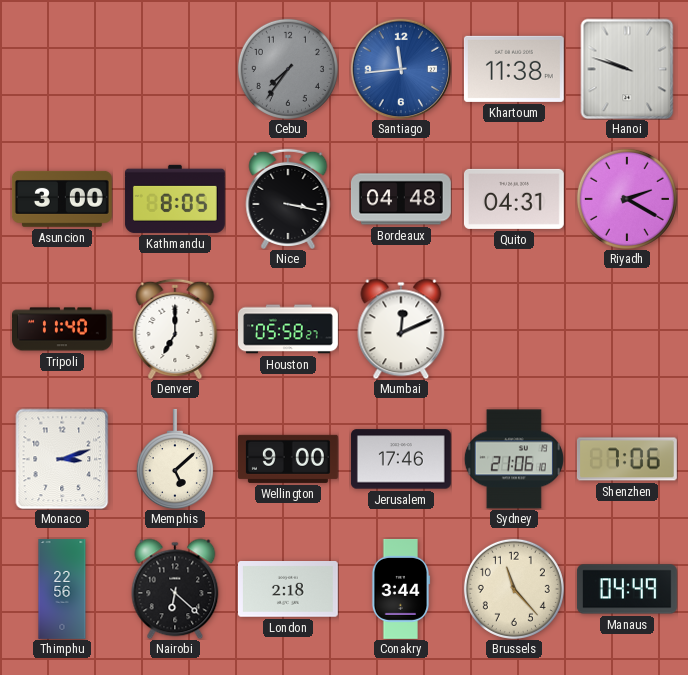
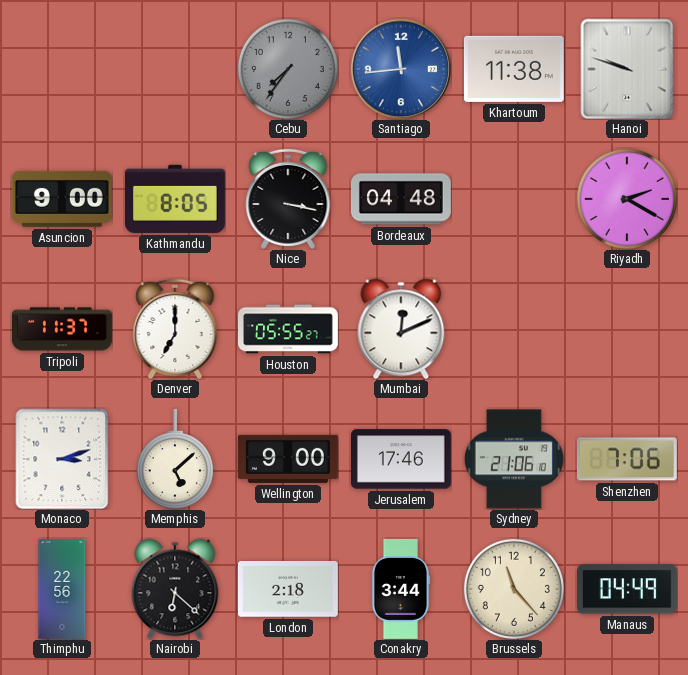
Asuncion: 3:00 -> 9:00
Quito: 04:31 -> none
Tripoli: 11:40 -> 11:37
Houston: 05:58 -> 05:55
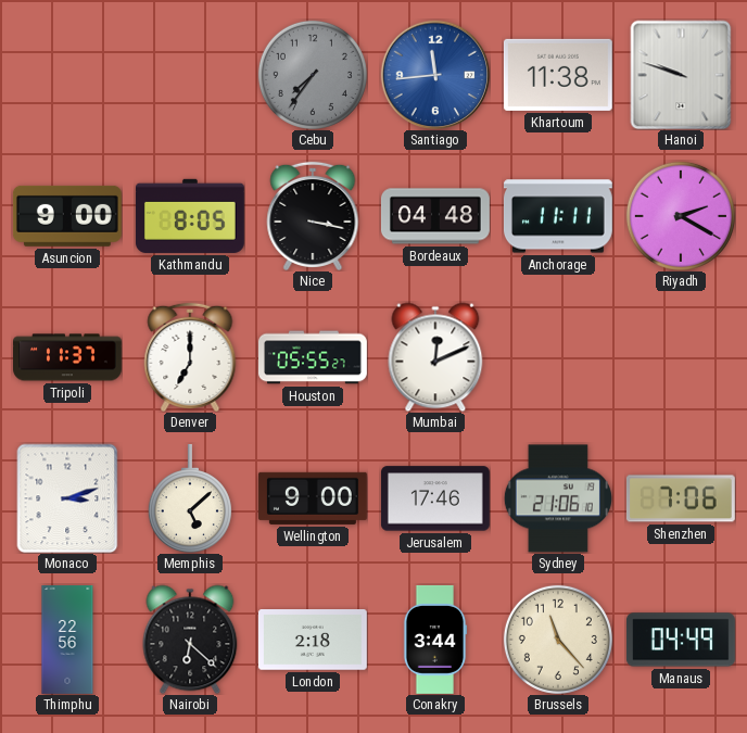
Anchorage: none -> 11:11
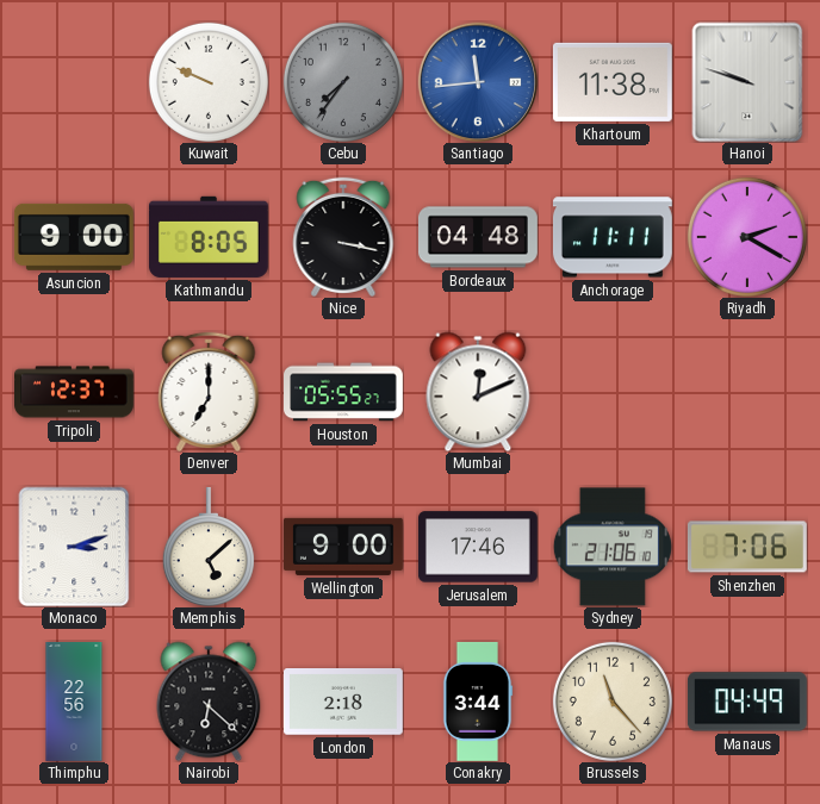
Kuwait: none -> 9:49
Tripoli: 11:37 -> 12:37
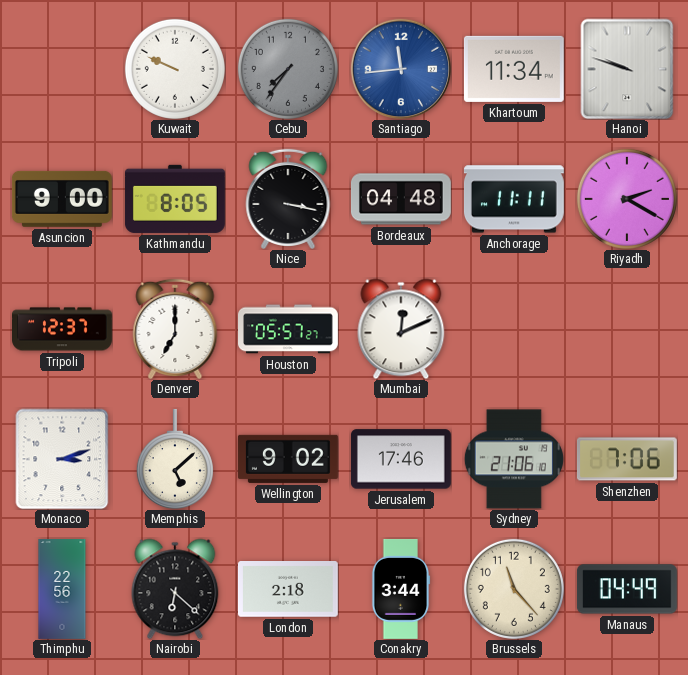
Khartoum: 11:38 -> 11:34
Houston: 05:55 -> 05:57
Wellington: 9:00 -> 9:02
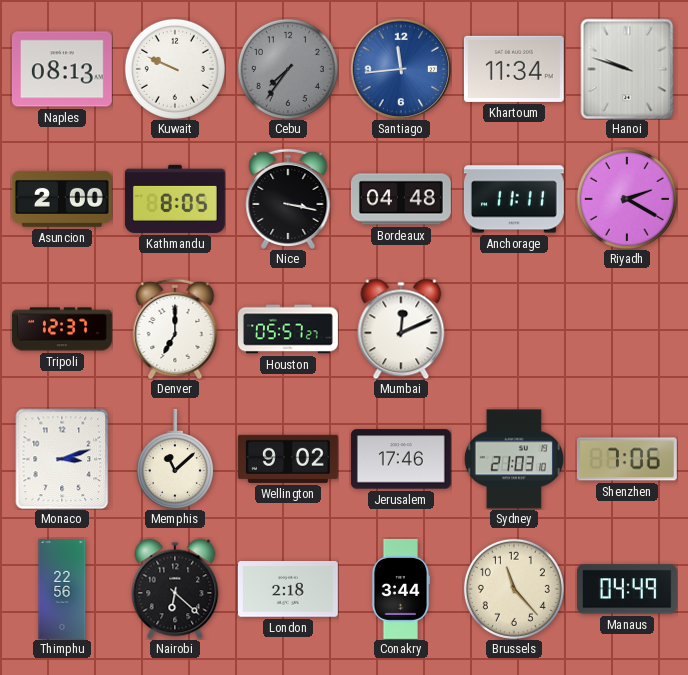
Naples: none -> 08:13
Asuncion: 9:00 -> 2:00
Memphis: 5:08 -> 11:08
Sydney: 21:06 -> 21:03
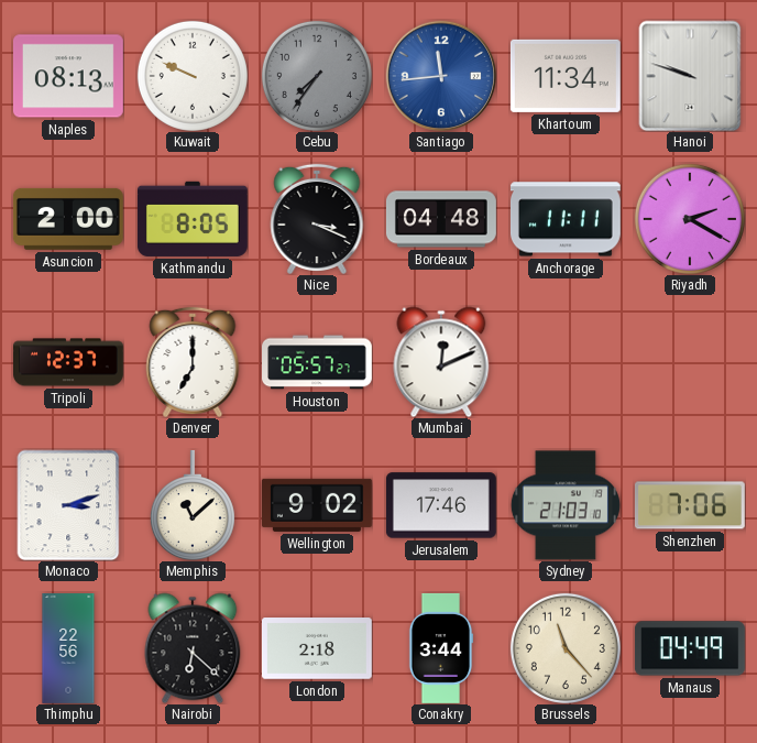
Nice: 3:17 -> 3:19
